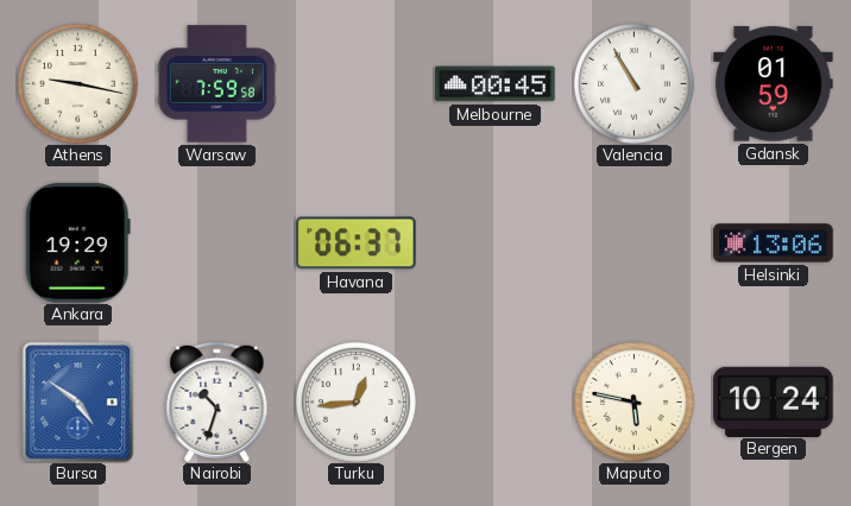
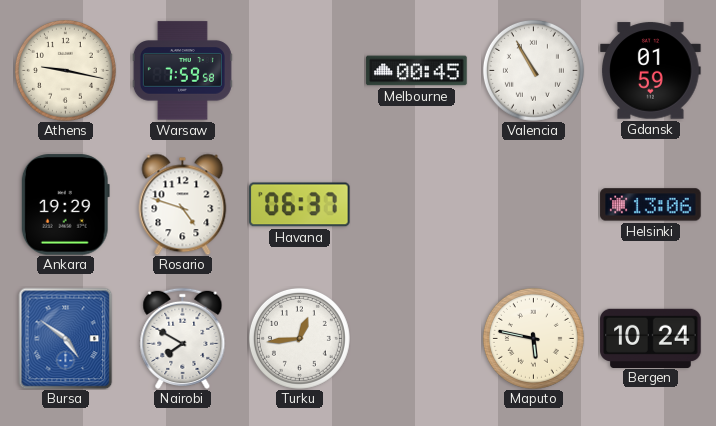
Rosario: none -> 4:48
Nairobi: 10:33 -> 7:50
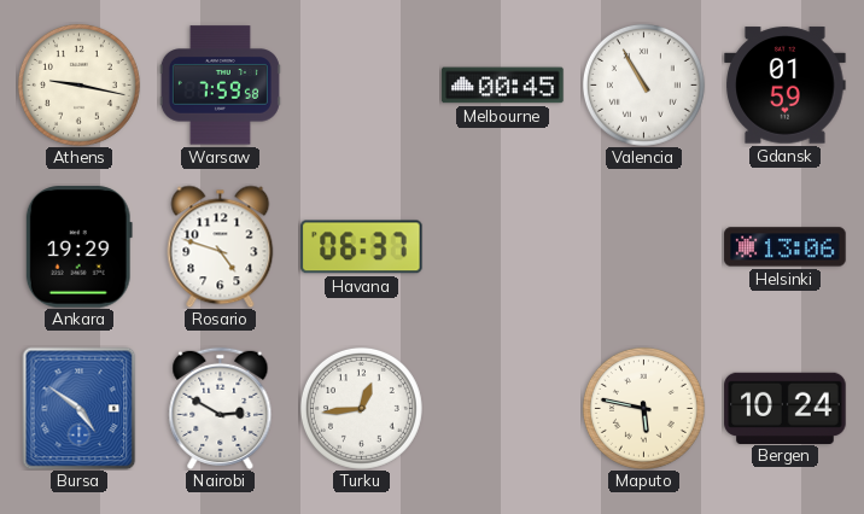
Nairobi: 7:50 -> 2:50
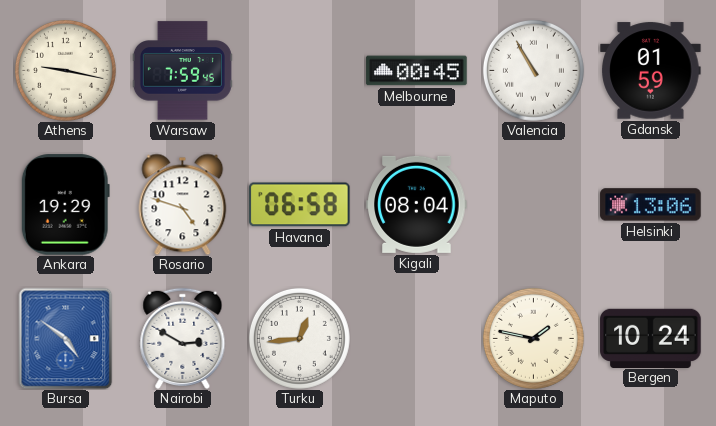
Warsaw: 7:59:58 -> 7:59:45
Havana: 06:37 -> 06:58
Kigali: none -> 08:04
Maputo: 5:47 -> 1:47
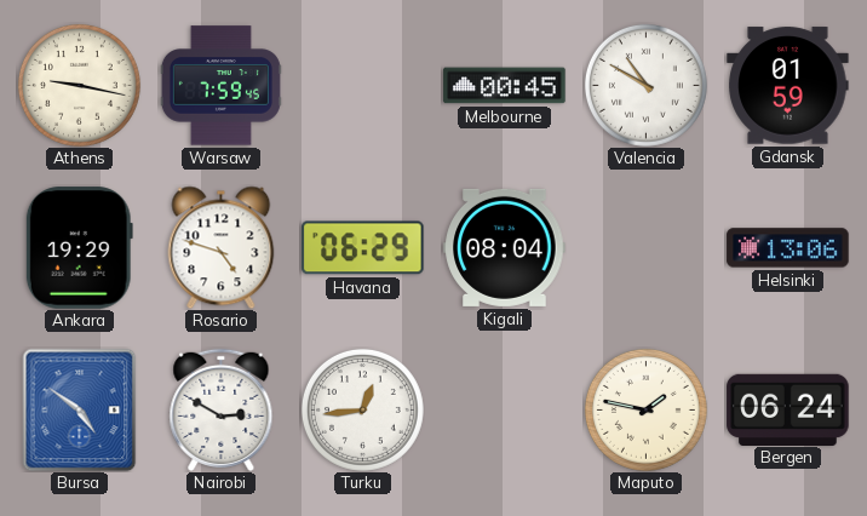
Valencia: 10:55 -> 10:50
Havana: 06:58 -> 06:29
Bergen: 10:24 -> 06:24
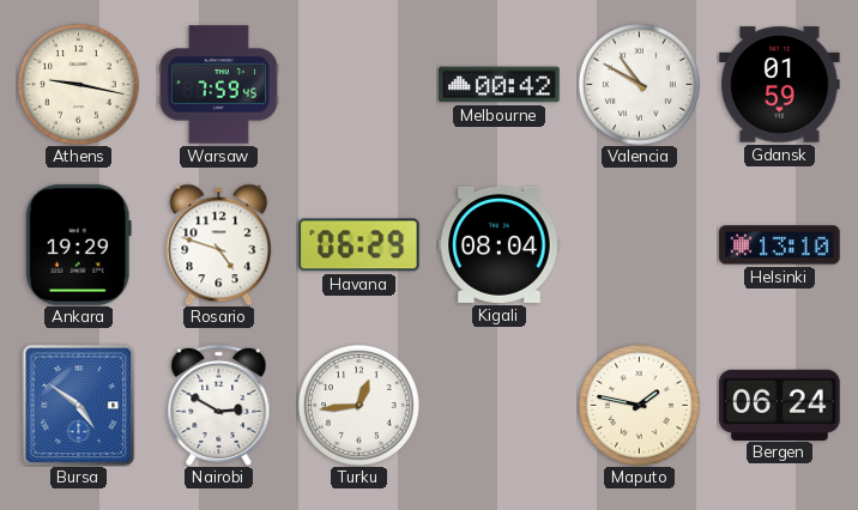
Melbourne: 00:45 -> 00:42
Helsinki: 13:06 -> 13:10
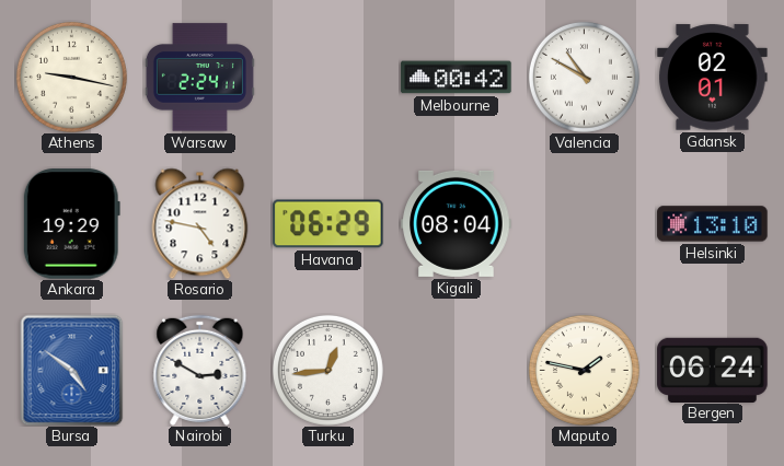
Warsaw: 7:59 -> 2:24
Gdansk: 01:59 -> 02:01
Rosario: 4:48 -> 4:47
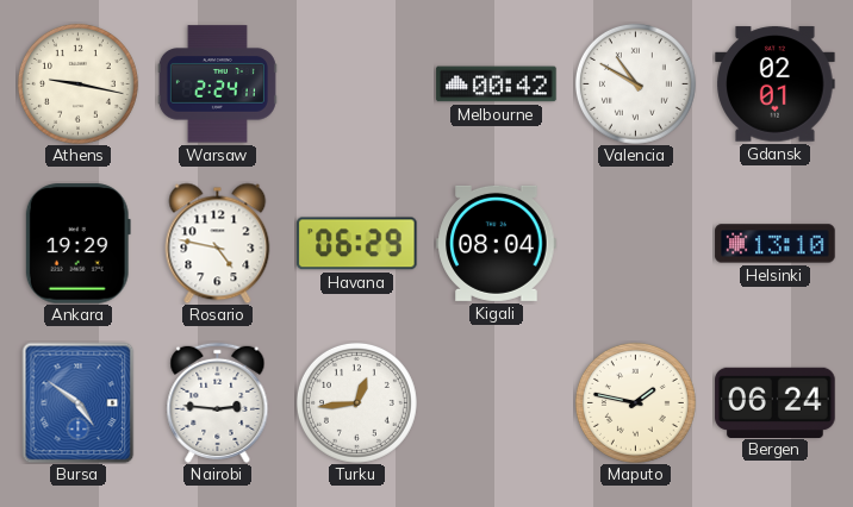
Nairobi: 2:50 -> 2:46
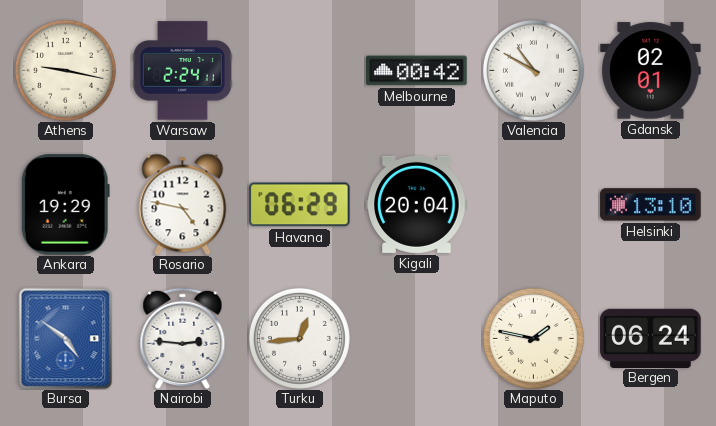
Kigali: 08:04 -> 20:04
